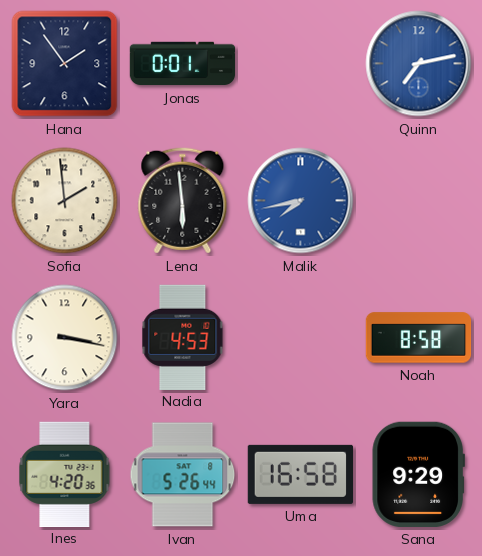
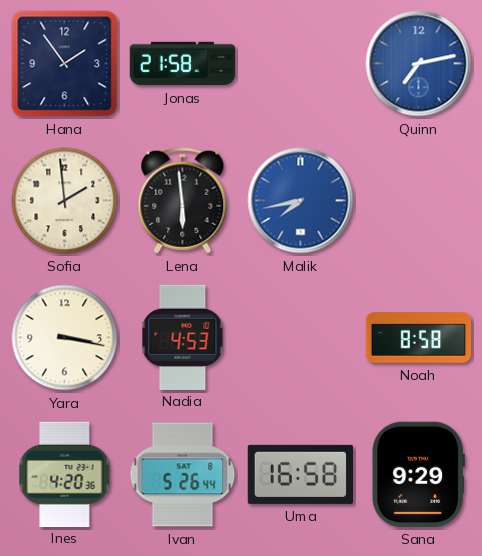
Jonas: 0:01 -> 21:58
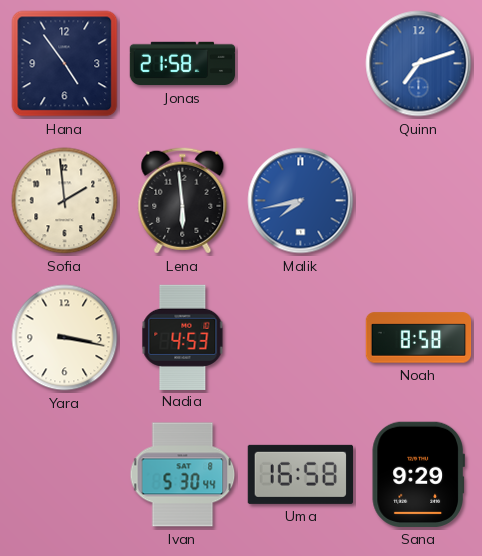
Hana: 1:54 -> 4:54
Quinn: 7:13 -> 7:12
Ines: 4:20 -> none
Ivan: 5:26 -> 5:30
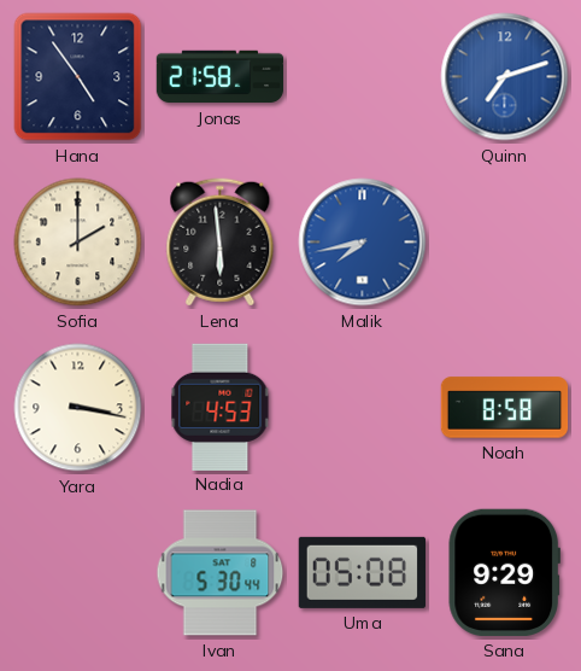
Sofia: 1:59 -> 2:00
Uma: 16:58 -> 05:08
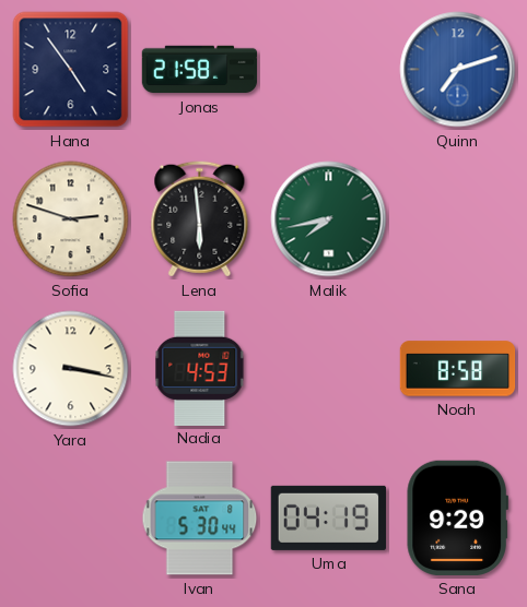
Sofia: 2:00 -> 2:48
Malik dial: blue -> green
Uma: 05:08 -> 04:19
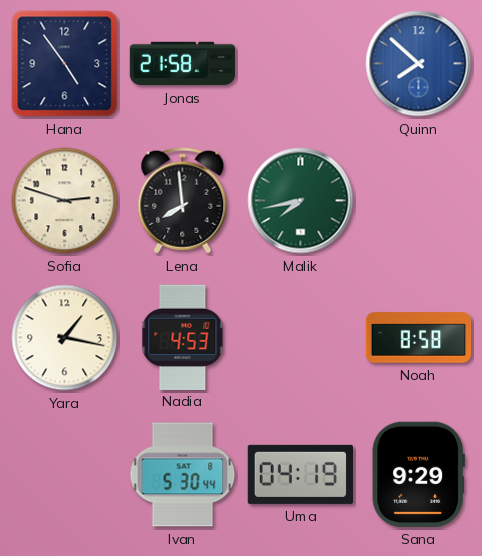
Quinn: 7:12 -> 7:52
Lena: 5:59 -> 7:59
Yara: 3:17 -> 1:17
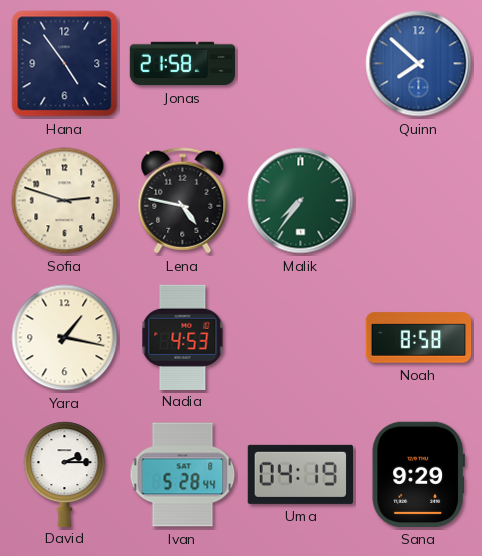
Lena: 7:59 -> 4:47
Malik: 7:43 -> 7:36
David: none -> 2:15
Ivan: 5:30 -> 5:28
